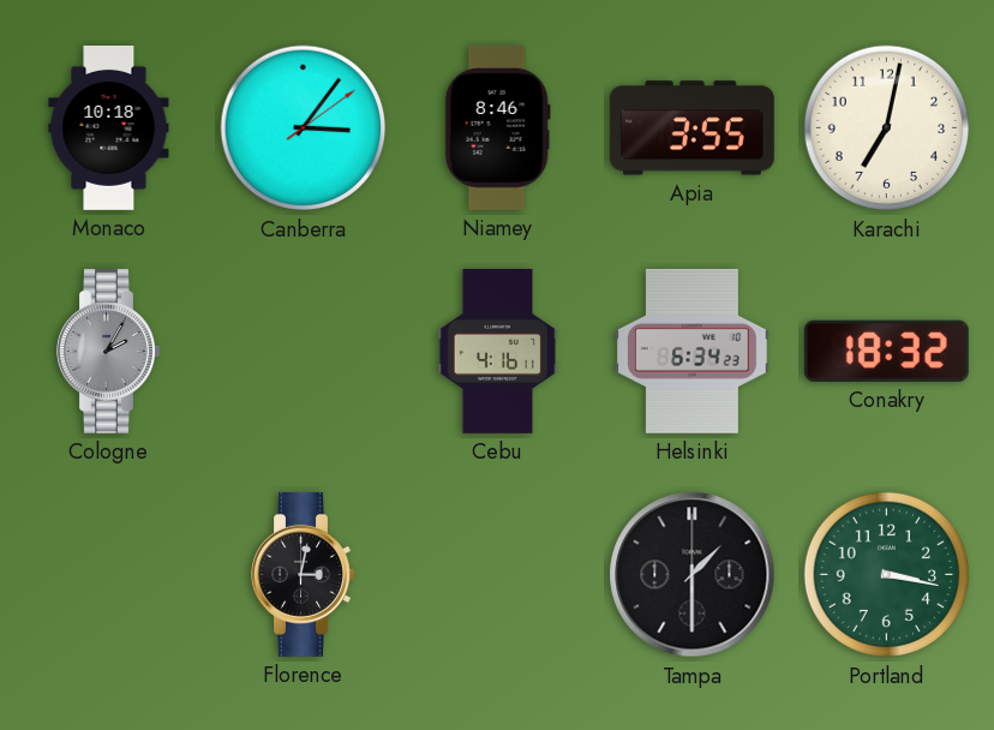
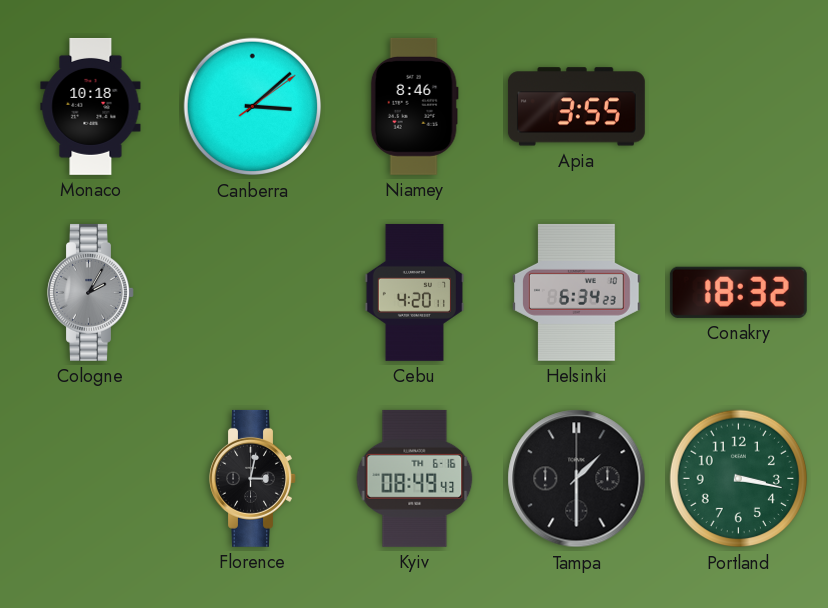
Canberra: 3:06 -> 3:08
Karachi: 7:02 -> none
Cebu: 4:16 -> 4:20
Kyiv: none -> 08:49
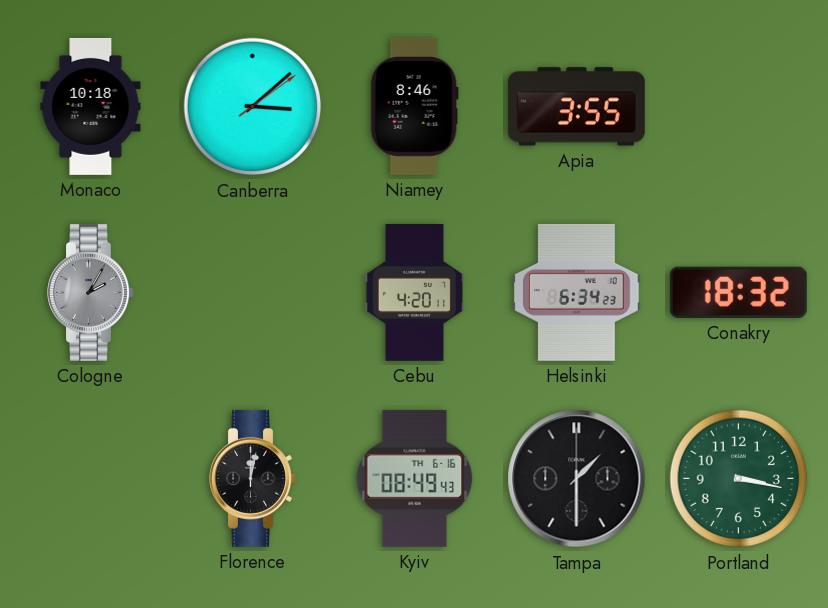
Florence: 3:02 -> 12:02
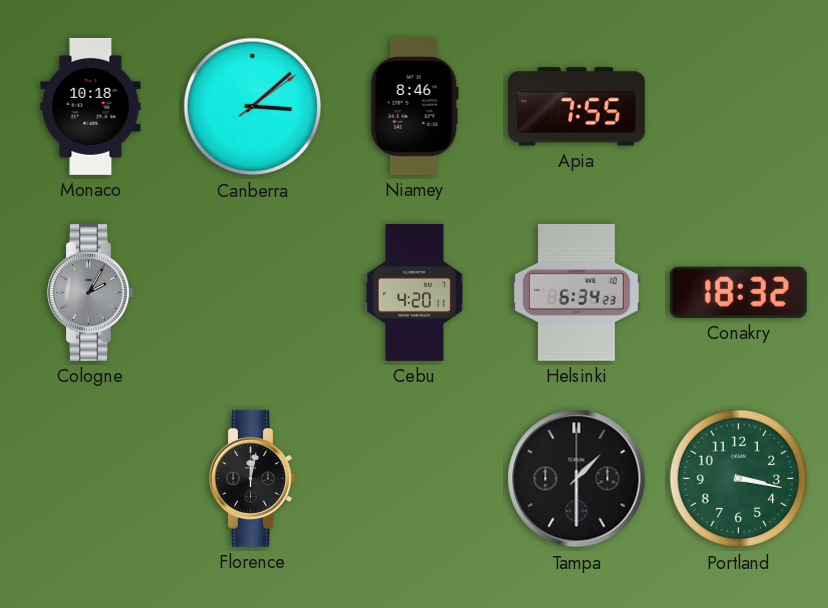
Apia: 3:55 -> 7:55
Kyiv: 08:49 -> none
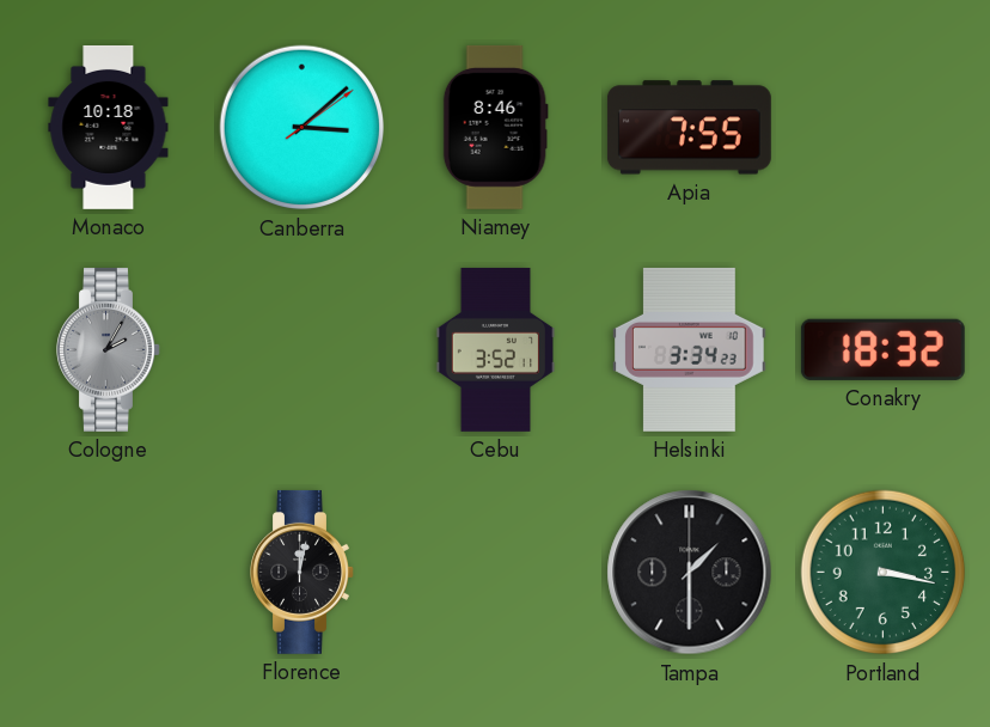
Cebu: 4:20 -> 3:52
Helsinki: 6:34 -> 3:34
